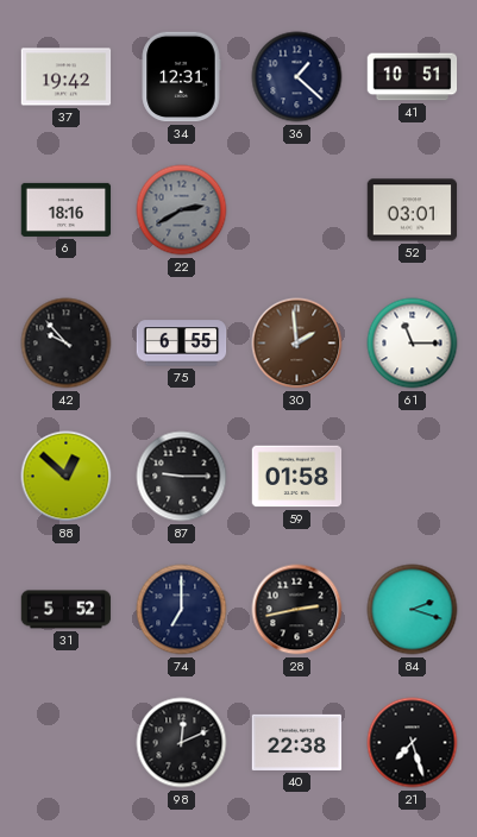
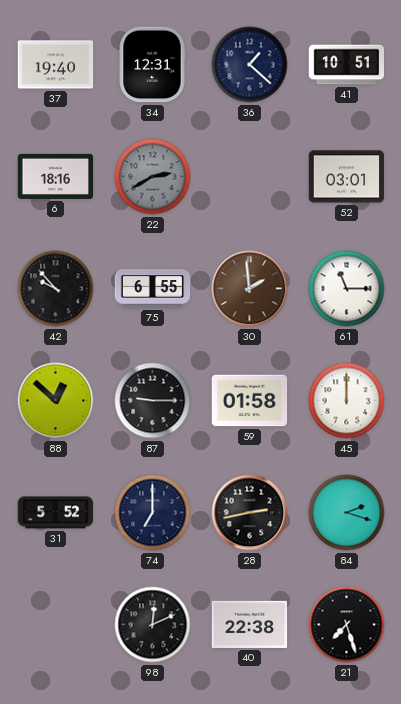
37: 19:42 -> 19:40
45: none -> 12:00
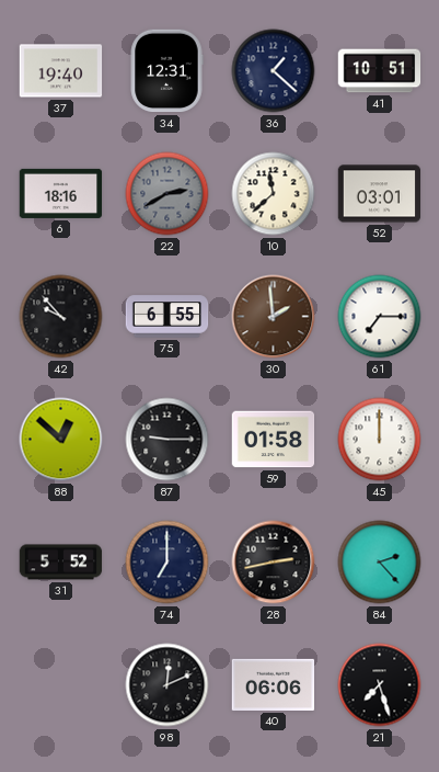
10: none -> 11:38
61: 11:15 -> 7:15
84: 2:18 -> 2:23
40: 22:38 -> 06:06
